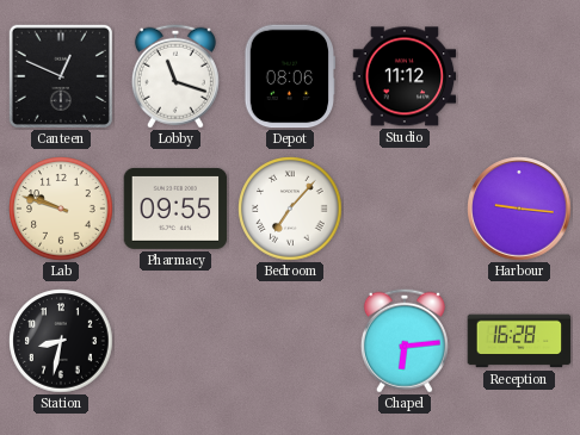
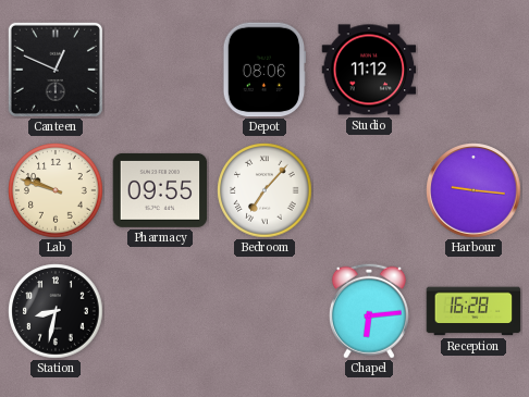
Lobby: 11:18 -> none
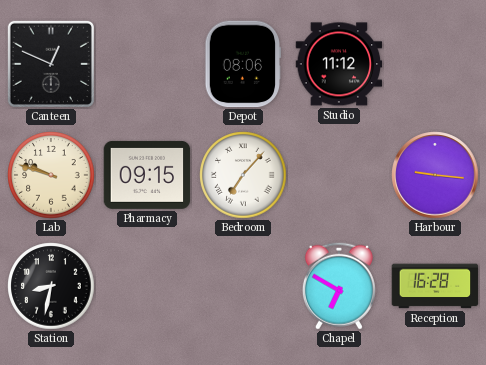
Pharmacy: 09:55 -> 09:15
Chapel: 6:14 -> 6:50
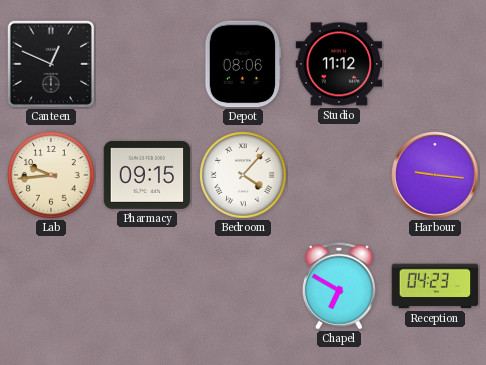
Lab: 9:48 -> 9:44
Bedroom: 7:07 -> 4:07
Station: 8:32 -> none
Reception: 16:28 -> 04:23
